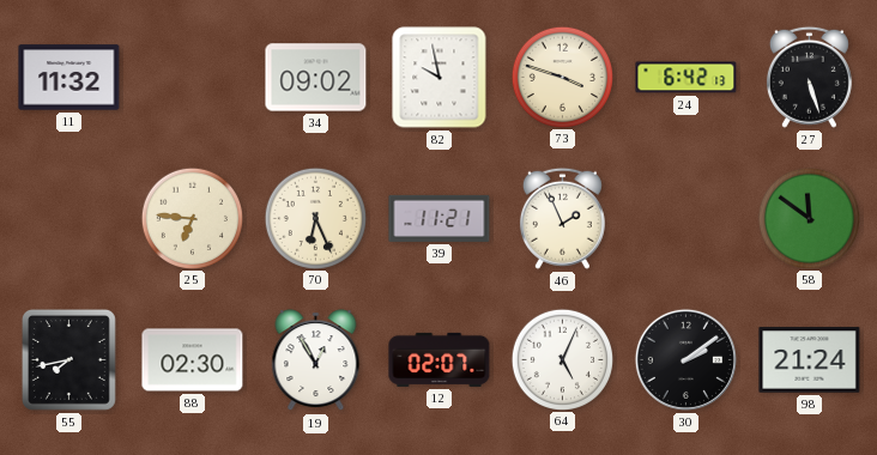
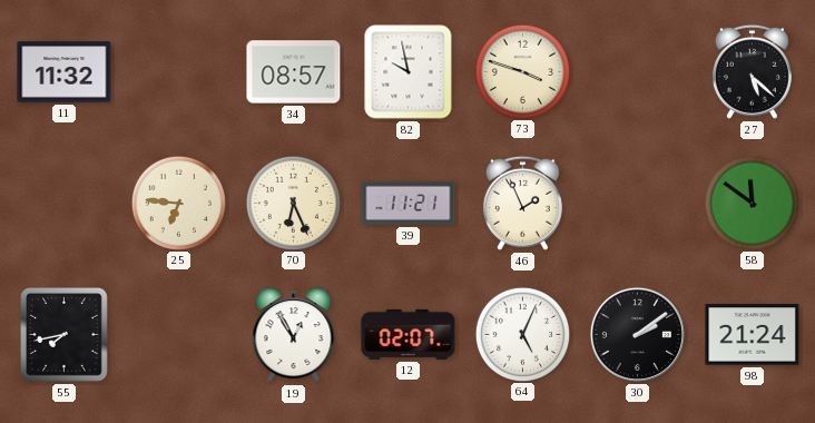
34: 09:02 -> 08:57
24: 6:42 -> none
27: 5:27 -> 5:22
88: 02:30 -> none
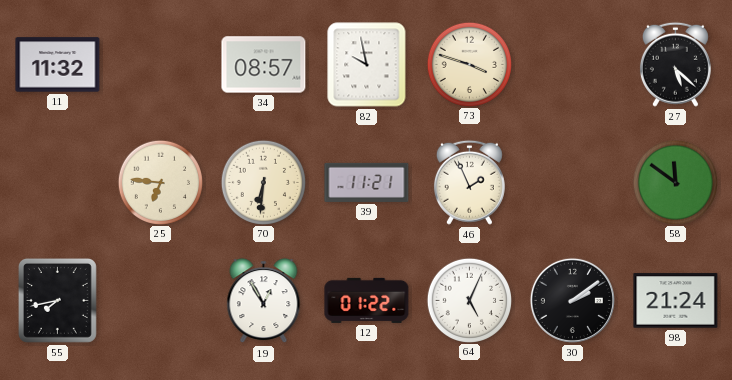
70: 6:26 -> 6:31
12: 02:07 -> 01:22
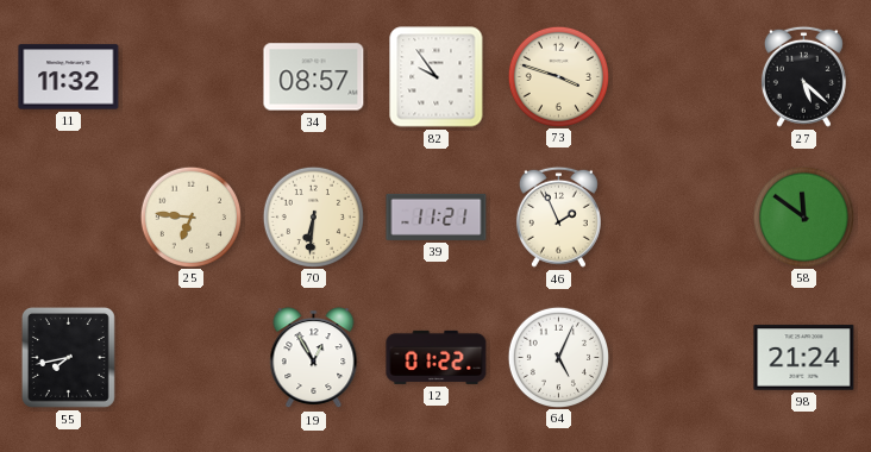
82: 9:58 -> 9:54
30: 2:09 -> none
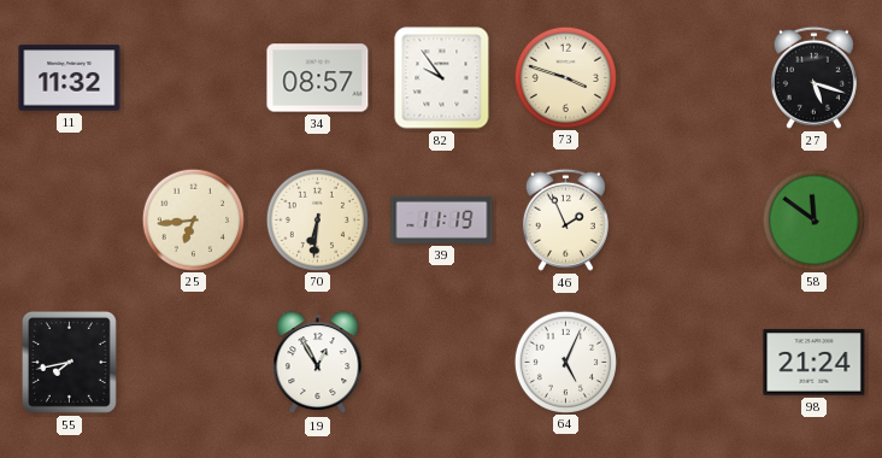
27: 5:22 -> 5:18
25: 6:46 -> 6:44
39: 11:21 -> 11:19
12: 01:22 -> none
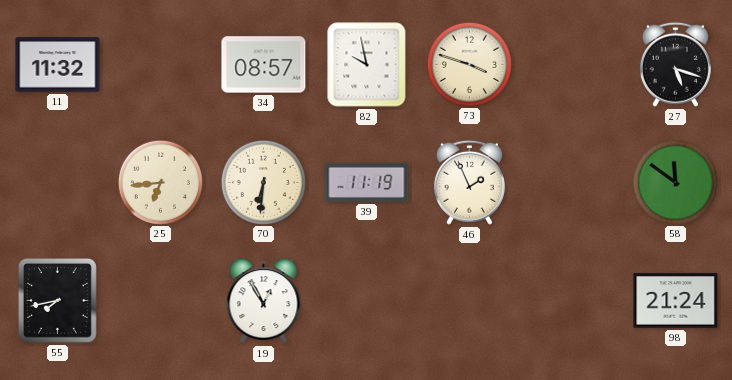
82: 9:54 -> 9:58
64: 5:04 -> none
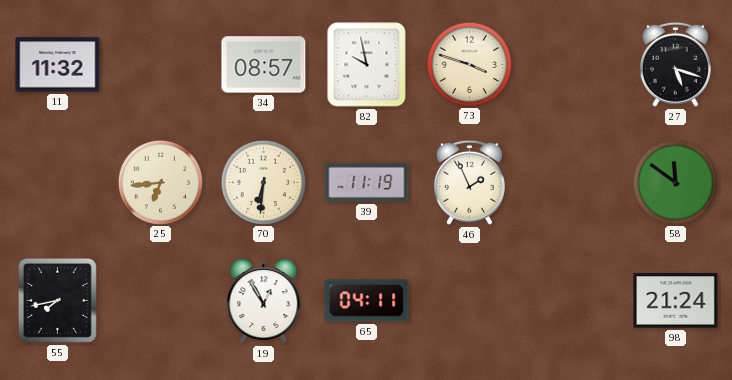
65: none -> 04:11
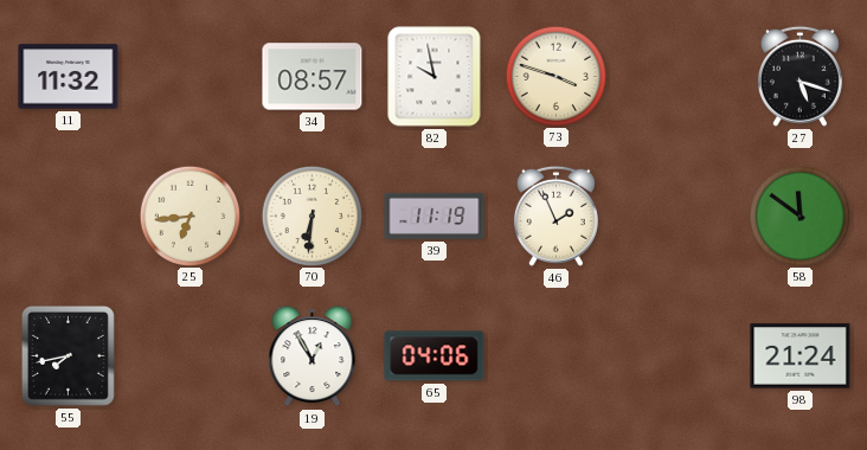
65: 04:11 -> 04:06
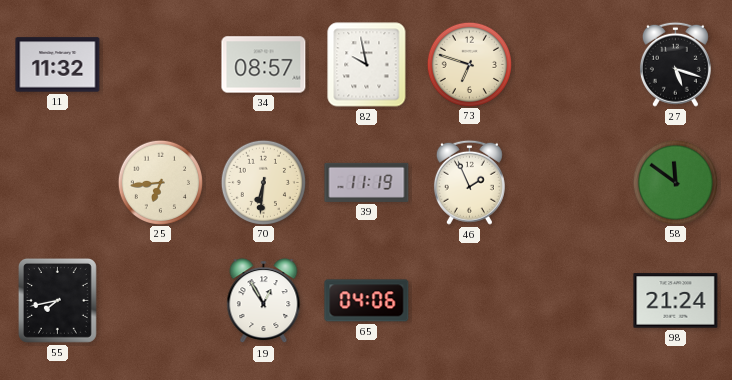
73: 3:48 -> 6:48
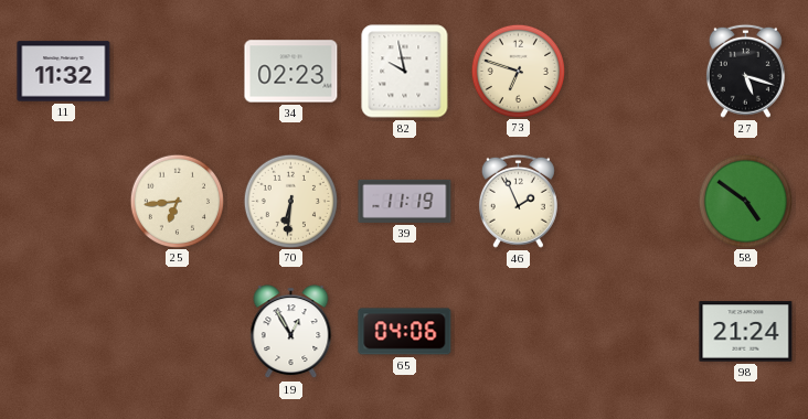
34: 08:57 -> 02:23
58: 11:51 -> 4:51
55: 7:43 -> none
